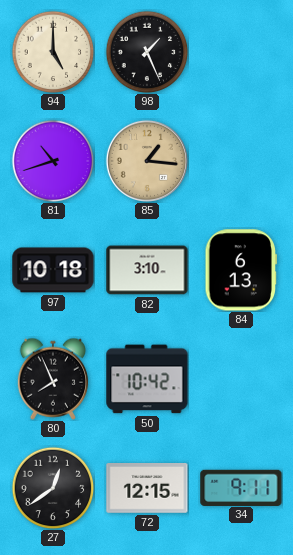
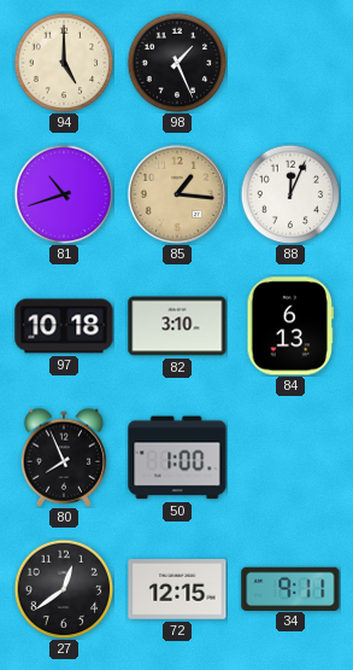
88: none -> 12:04
50: 10:42 -> 1:00
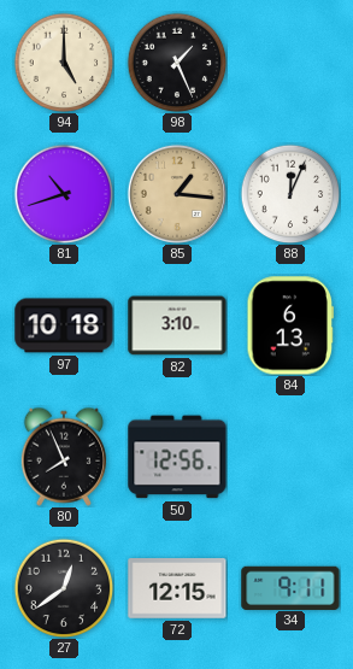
50: 1:00 -> 12:56
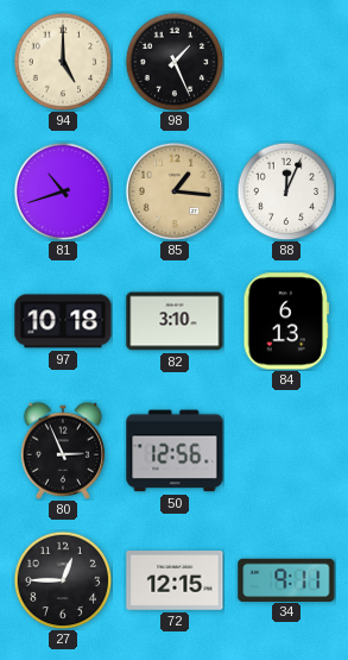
80: 7:56 -> 2:56
27: 12:39 -> 12:45
